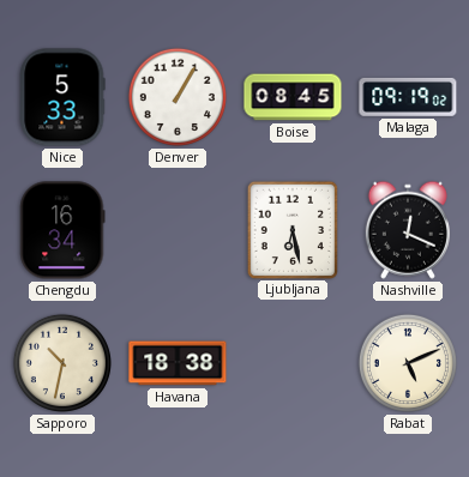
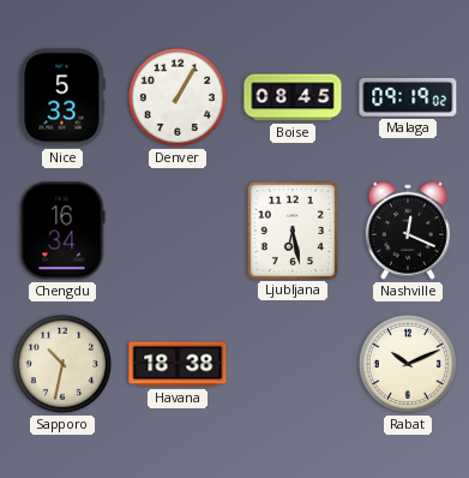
Rabat: 5:11 -> 10:11
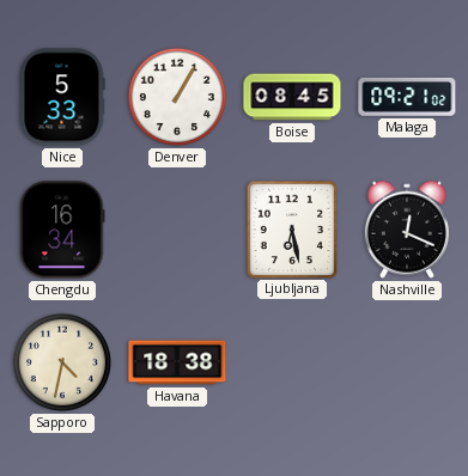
Malaga: 09:19 -> 09:21
Sapporo: 10:32 -> 4:32
Rabat: 10:11 -> none
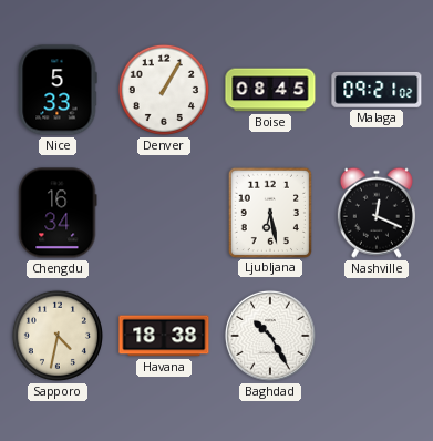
Baghdad: none -> 10:25
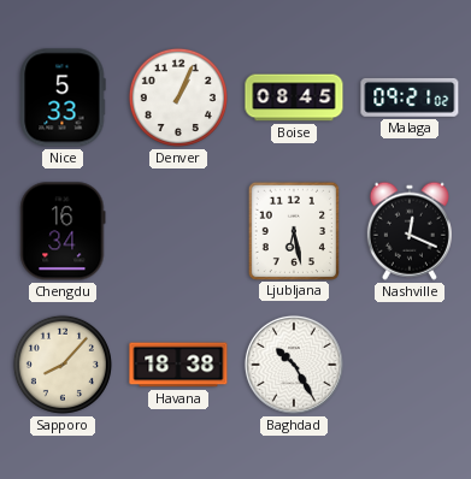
Denver: 1:05 -> 1:04
Sapporo: 4:32 -> 8:07
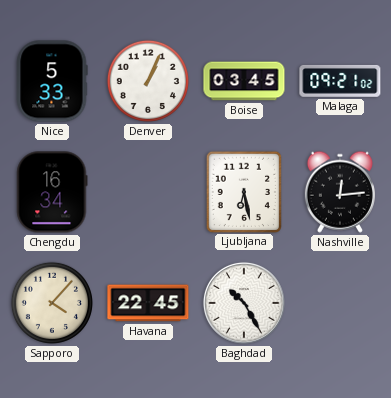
Boise: 08:45 -> 03:45
Nashville: 12:19 -> 12:14
Sapporo: 8:07 -> 4:07
Havana: 18:38 -> 22:45
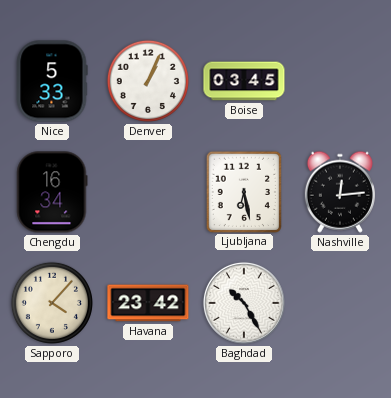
Malaga: 09:21 -> none
Havana: 22:45 -> 23:42
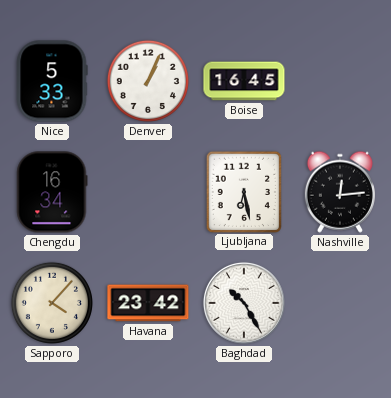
Boise: 03:45 -> 16:45
